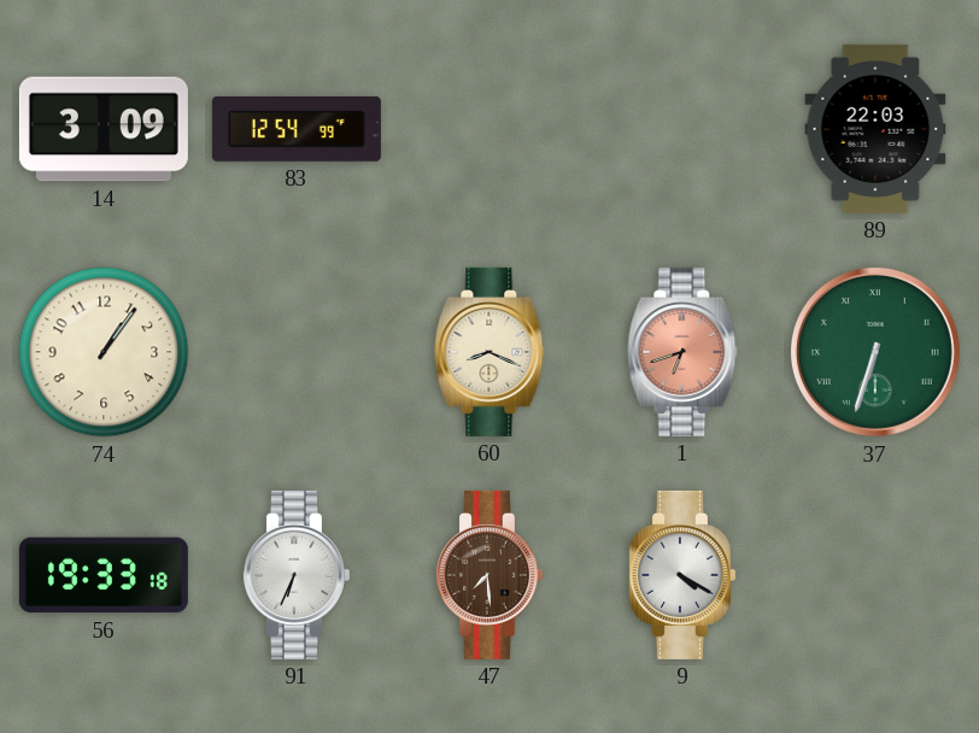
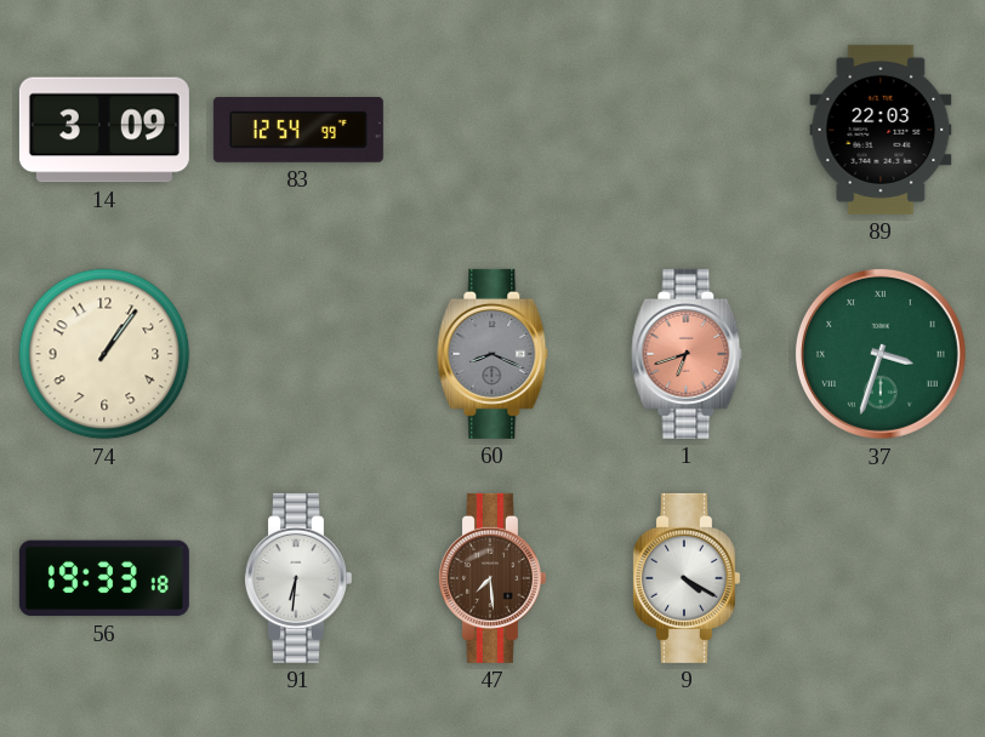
60 dial: cream -> grey
37: 6:33 -> 3:33
91: 6:34 -> 6:31
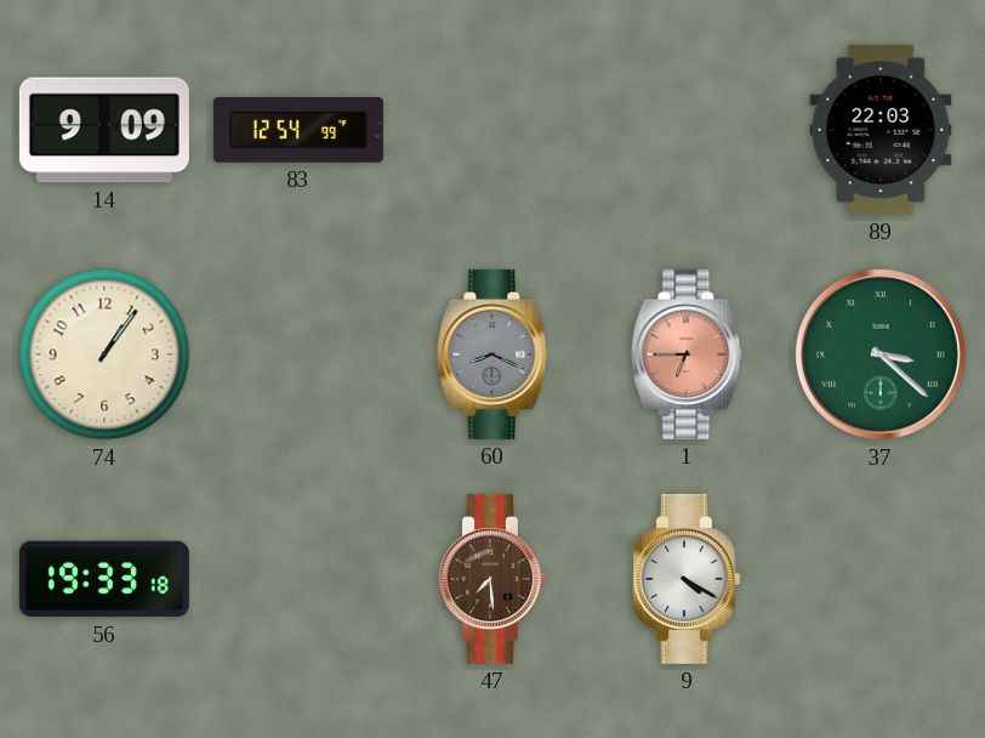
14: 3:09 -> 9:09
1: 6:42 -> 6:45
37: 3:33 -> 3:22
91: 6:31 -> none
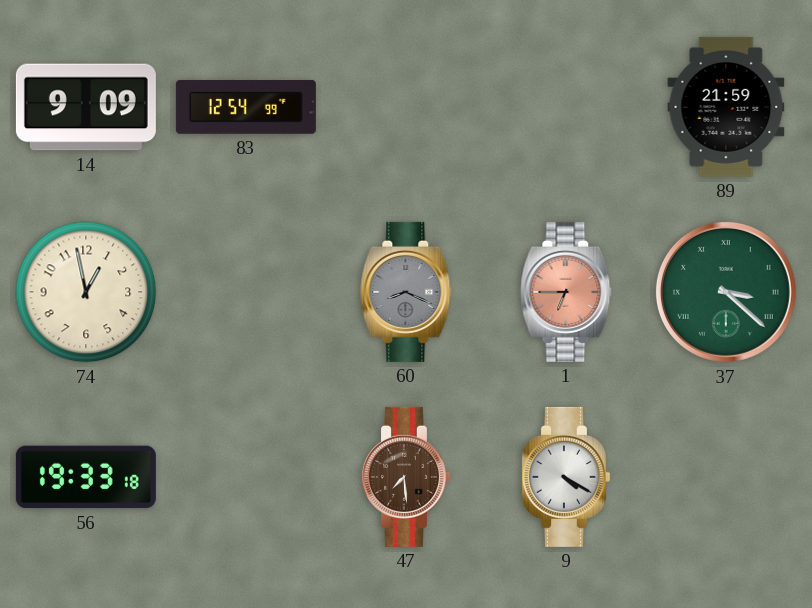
89: 22:03 -> 21:59
74: 1:06 -> 12:58
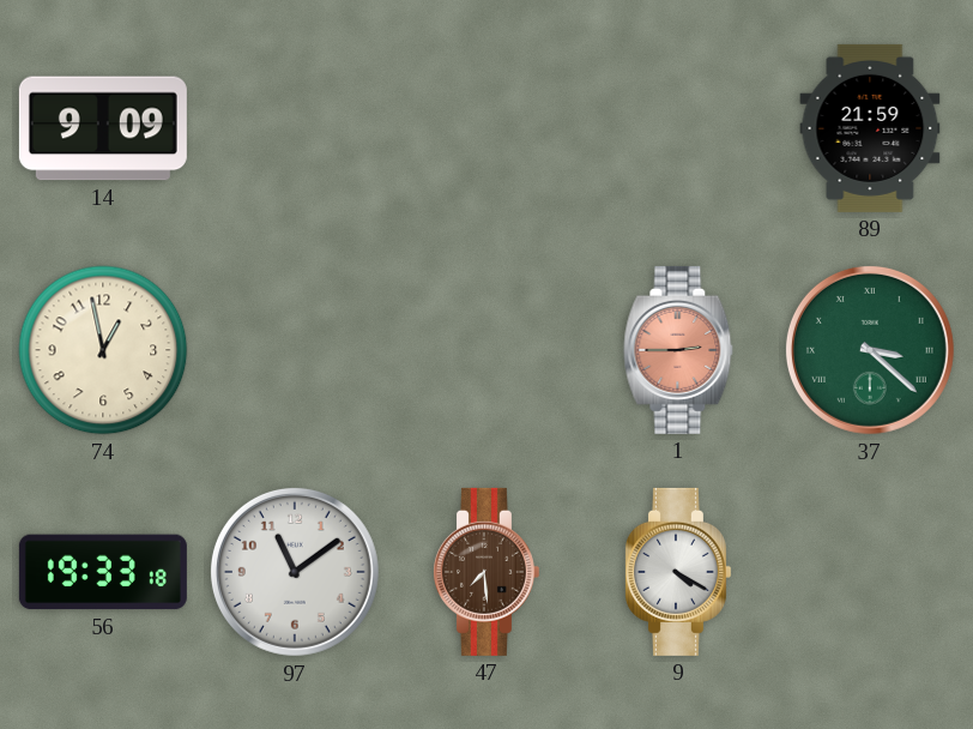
83: 12:54 -> none
60: 8:19 -> none
1: 6:45 -> 2:45
97: none -> 11:09
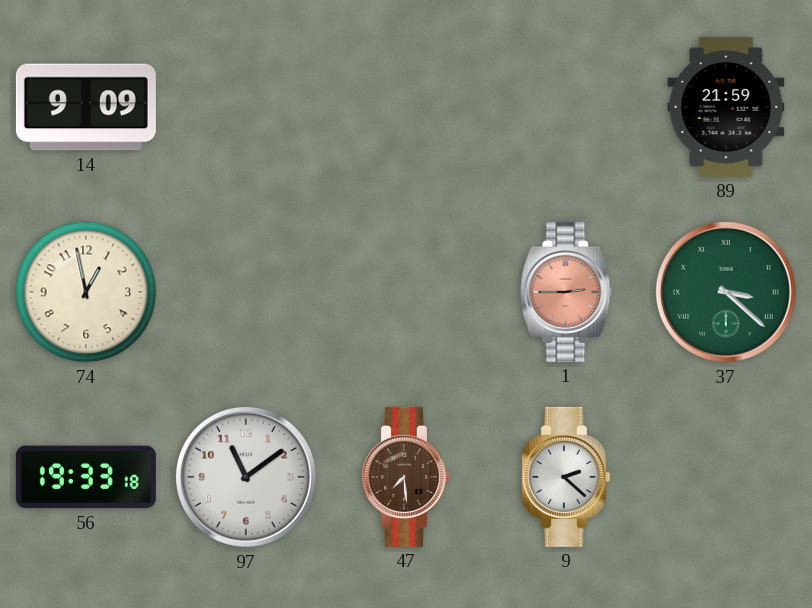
9: 4:20 -> 2:22
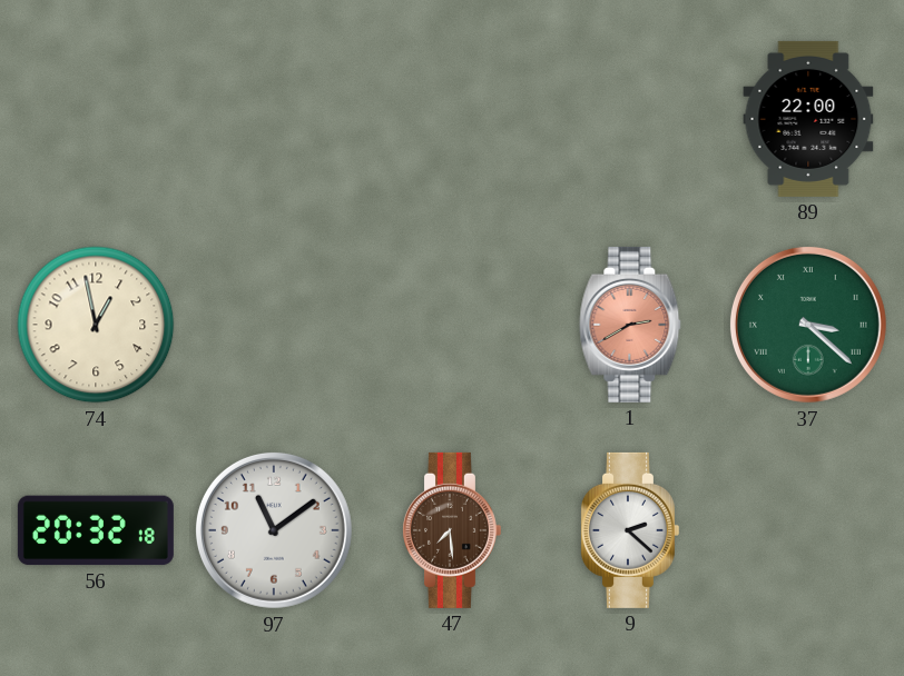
14: 9:09 -> none
89: 21:59 -> 22:00
1: 2:45 -> 2:40
56: 19:33 -> 20:32
